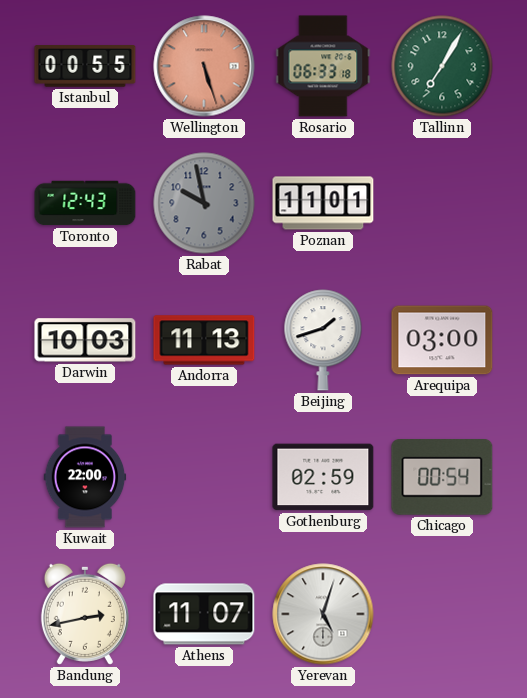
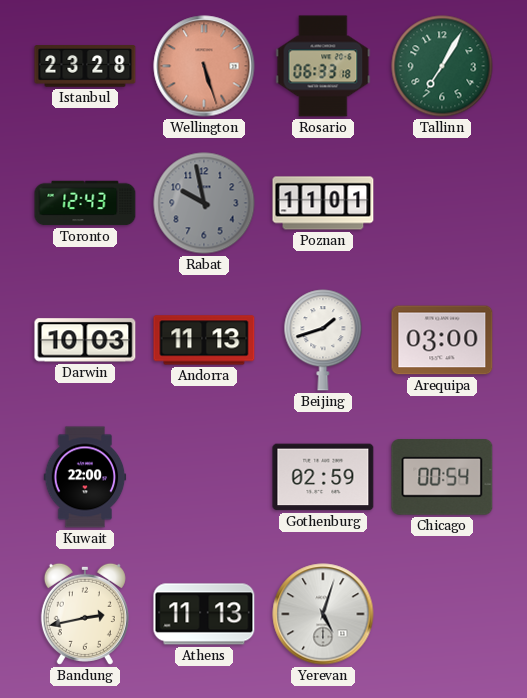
Istanbul: 00:55 -> 23:28
Athens: 11:07 -> 11:13
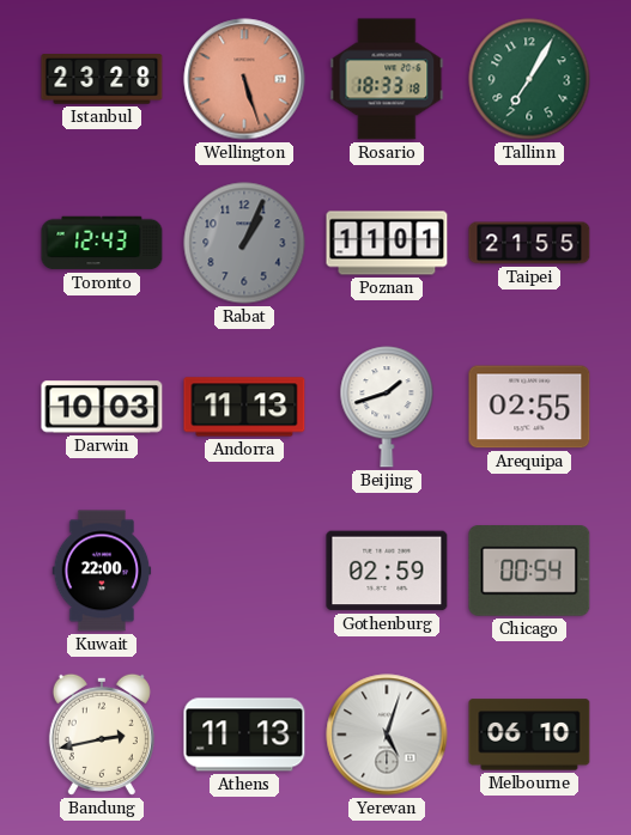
Rosario: 06:33 -> 18:33
Rabat: 9:58 -> 1:04
Taipei: none -> 21:55
Arequipa: 03:00 -> 02:55
Melbourne: none -> 06:10
